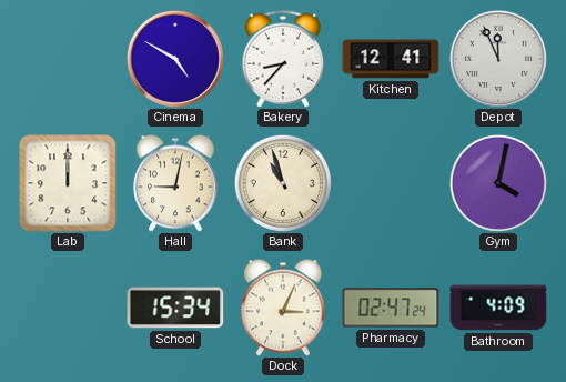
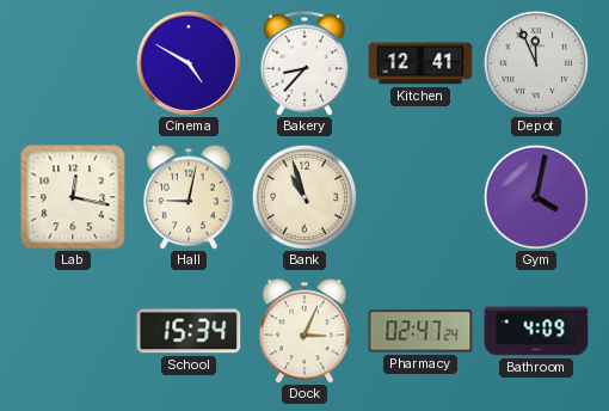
Lab: 12:00 -> 12:17
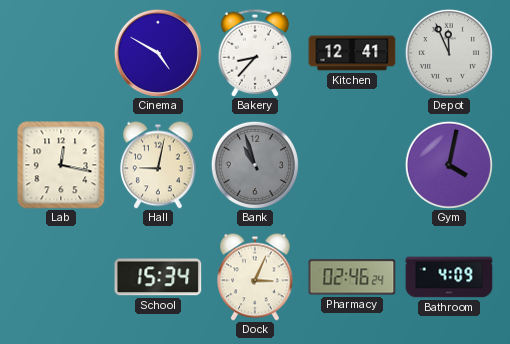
Bank dial: cream -> grey
Pharmacy: 02:47 -> 02:46
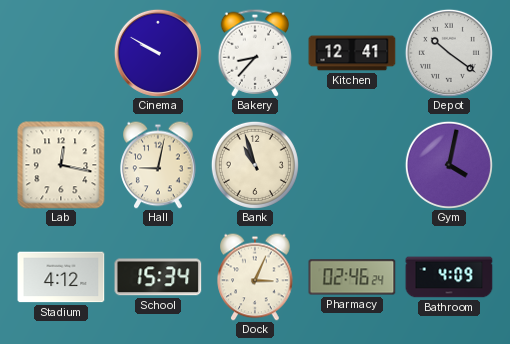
Cinema: 4:50 -> 9:50
Depot: 11:56 -> 10:21
Bank dial: grey -> cream
Stadium: none -> 4:12
